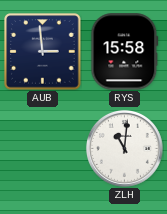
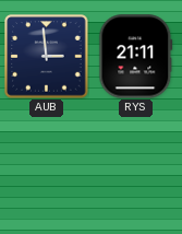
RYS: 15:58 -> 21:11
ZLH: 11:01 -> none
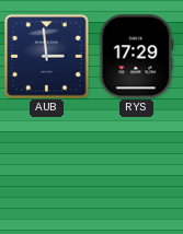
RYS: 21:11 -> 17:29
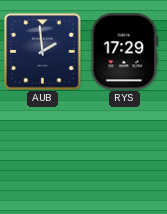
AUB: 2:59 -> 1:59
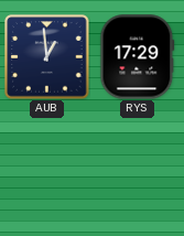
AUB: 1:59 -> 12:59
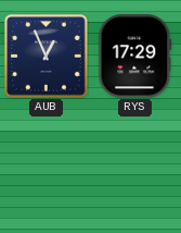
AUB: 12:59 -> 12:56
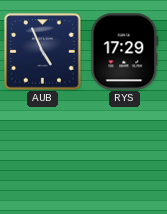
AUB: 12:56 -> 4:56
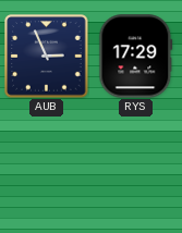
AUB: 4:56 -> 2:56
